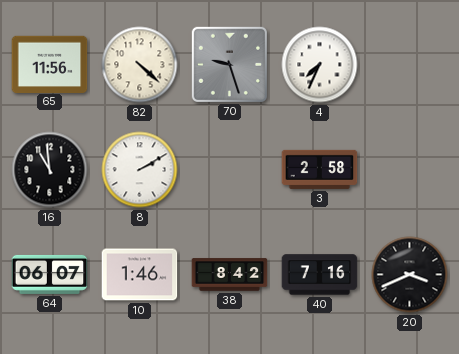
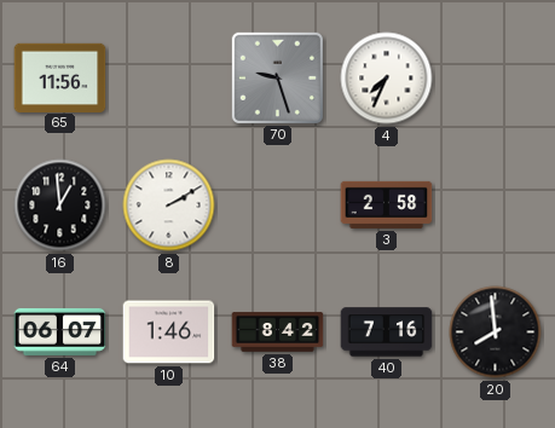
82: 4:22 -> none
16: 10:59 -> 12:59
20: 3:41 -> 7:59
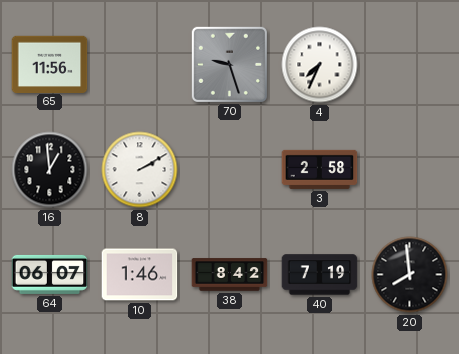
40: 7:16 -> 7:19
